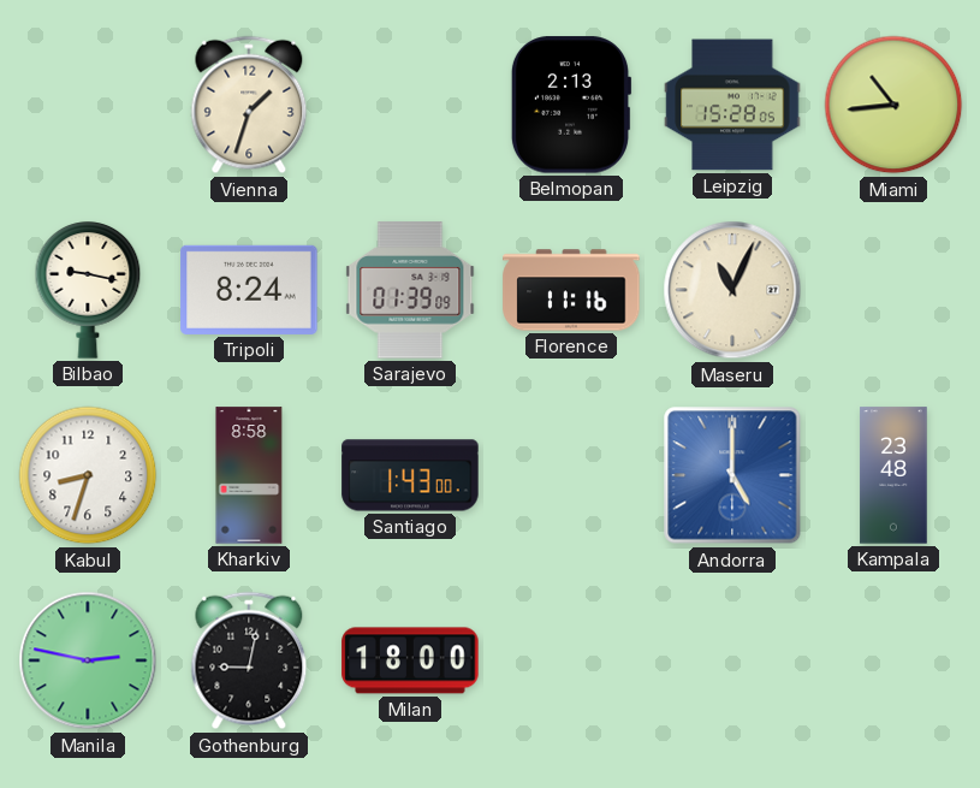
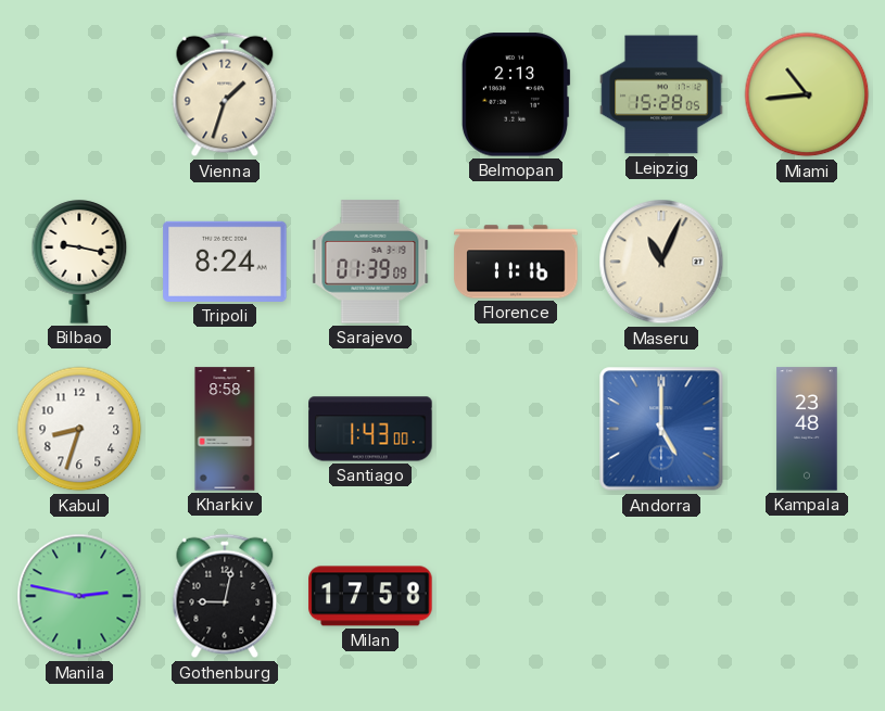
Milan: 18:00 -> 17:58
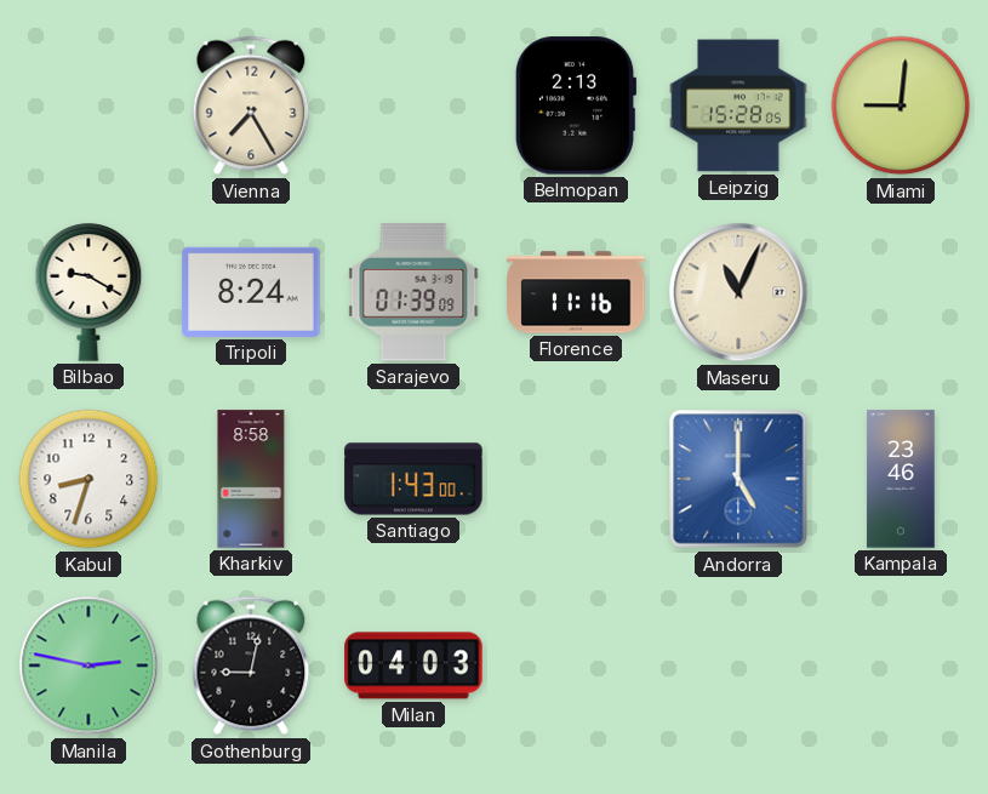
Vienna: 1:33 -> 7:25
Miami: 10:44 -> 9:01
Bilbao: 9:17 -> 9:20
Kampala: 23:48 -> 23:46
Milan: 17:58 -> 04:03
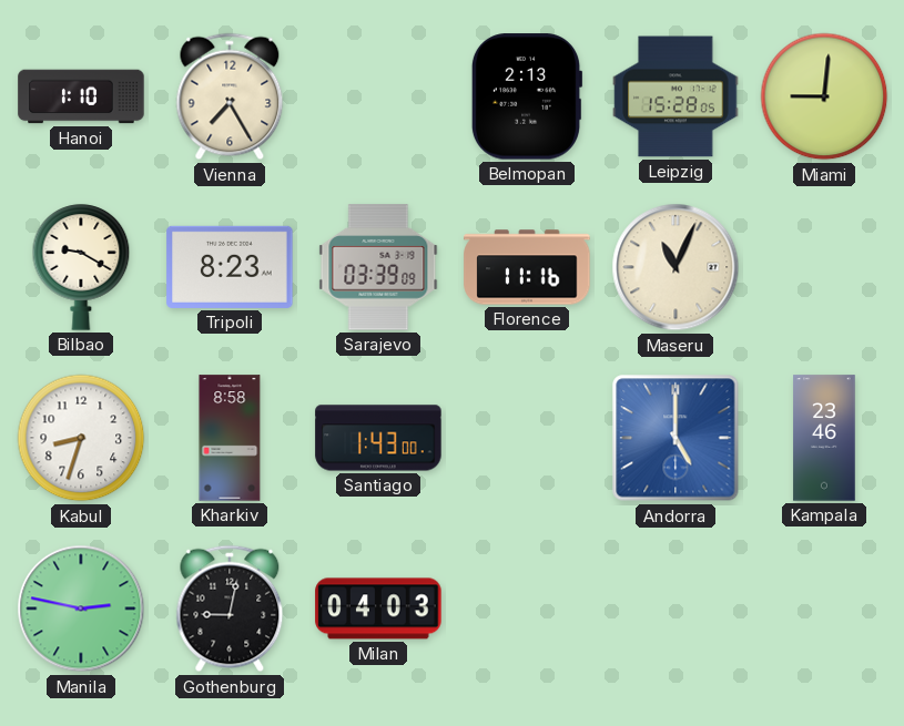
Hanoi: none -> 1:10
Tripoli: 8:24 -> 8:23
Sarajevo: 01:39 -> 03:39
